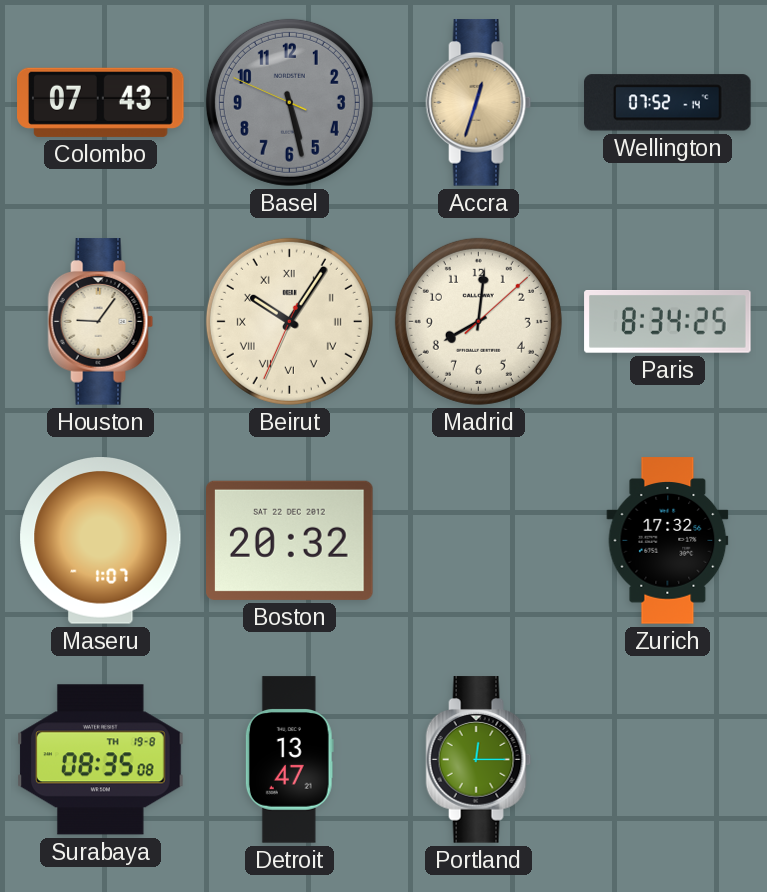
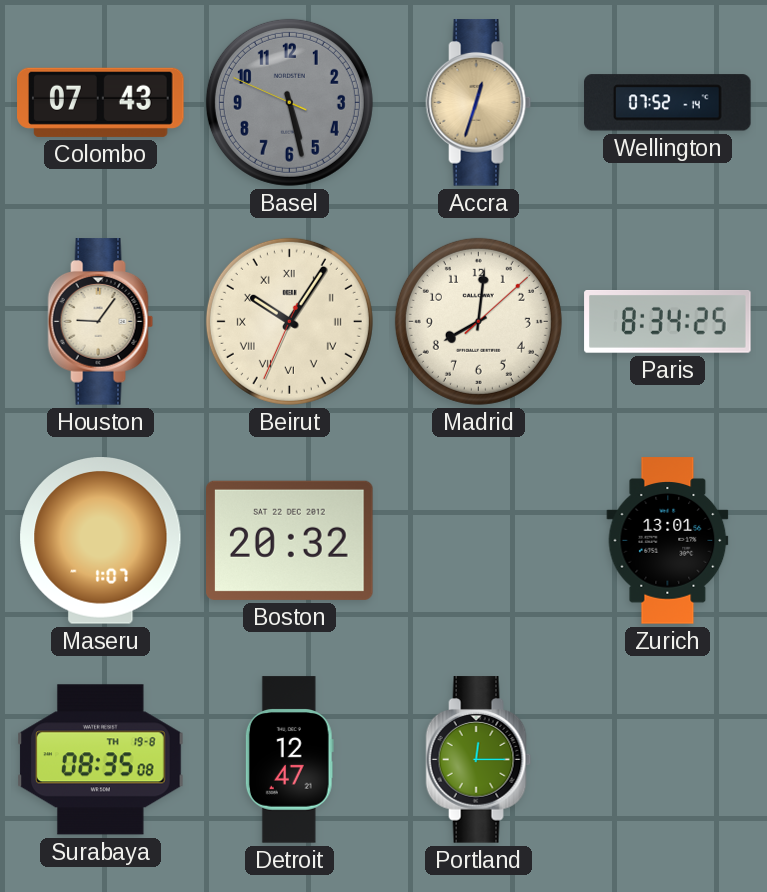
Zurich: 17:32 -> 13:01
Detroit: 13:47 -> 12:47
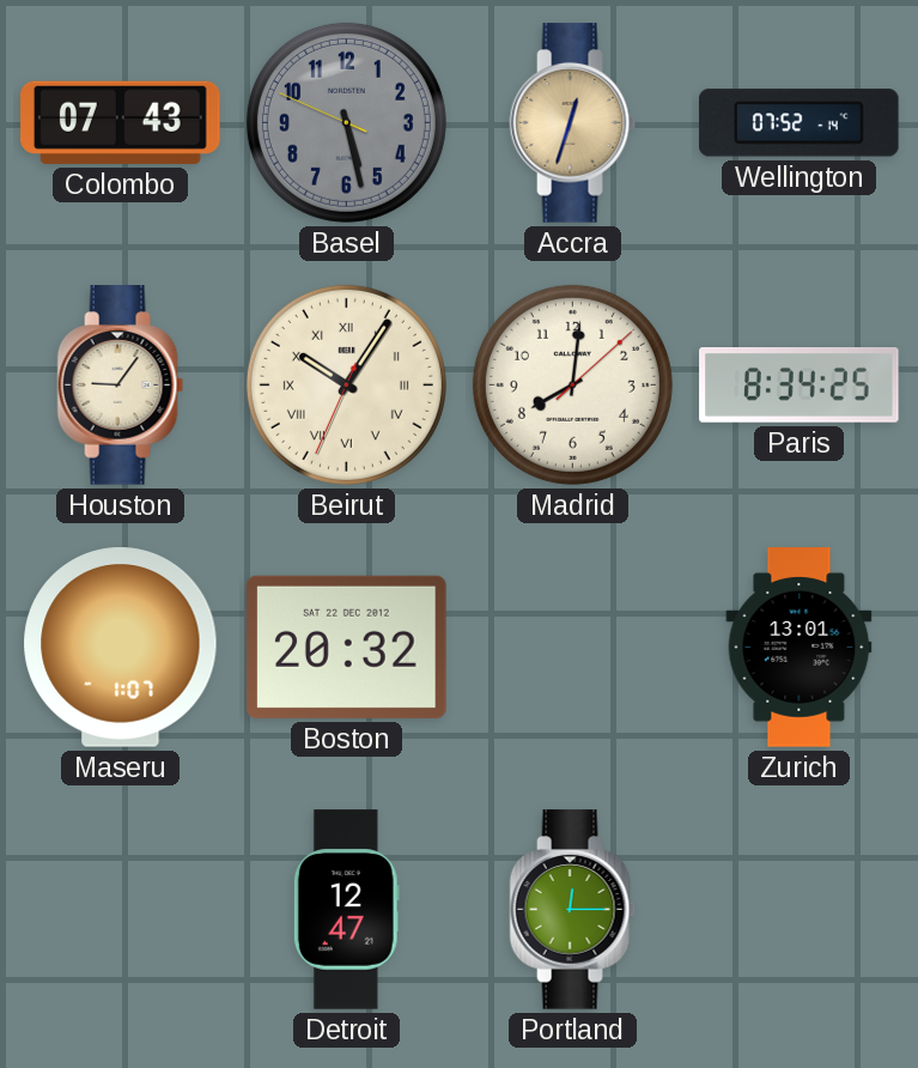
Surabaya: 08:35 -> none
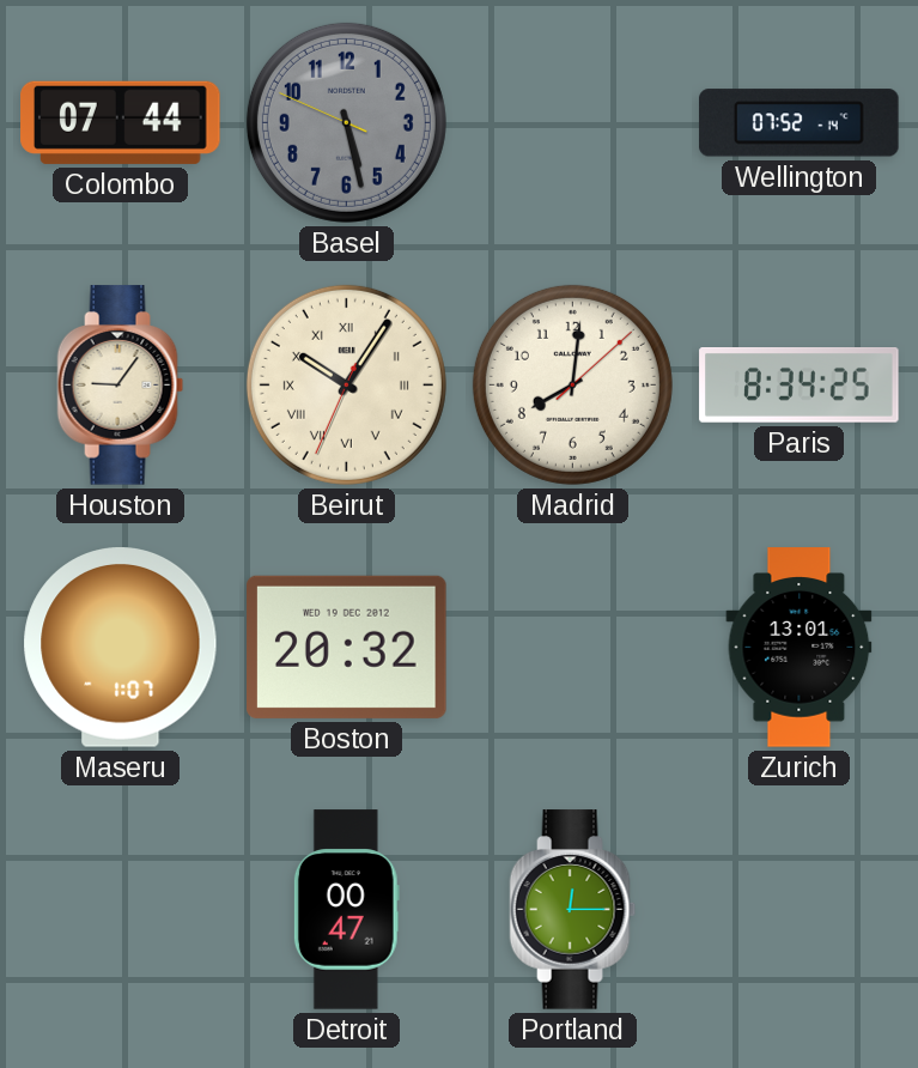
Colombo: 07:43 -> 07:44
Accra: 12:33 -> none
Boston date: SAT 22 DEC 2012 -> WED 19 DEC 2012
Detroit: 12:47 -> 00:47
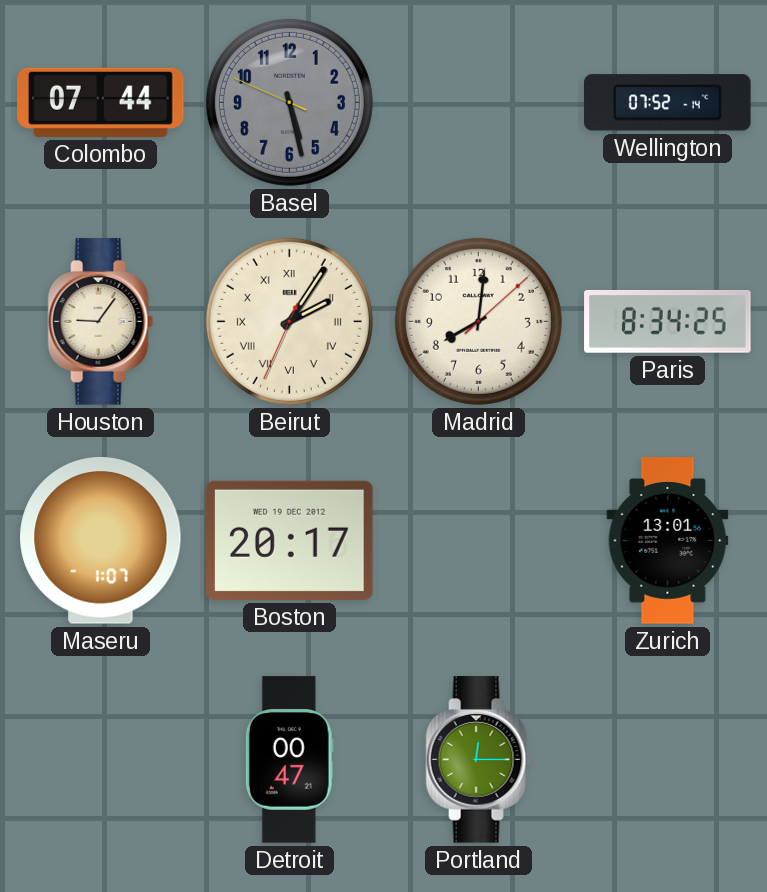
Beirut: 10:05 -> 2:05
Boston: 20:32 -> 20:17
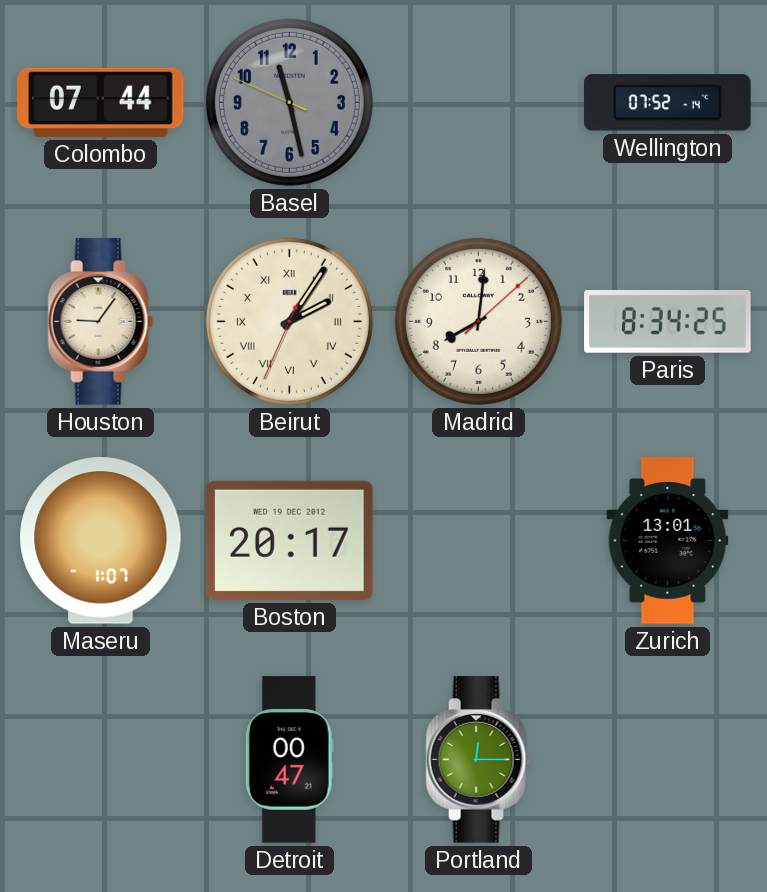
Basel: 5:27 -> 11:27
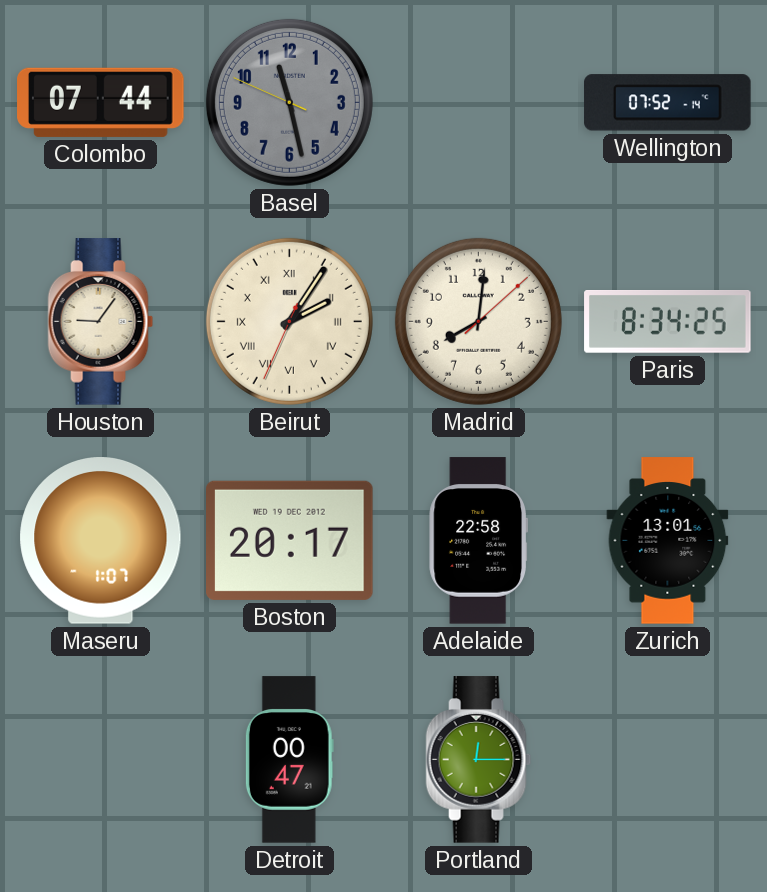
Adelaide: none -> 22:58
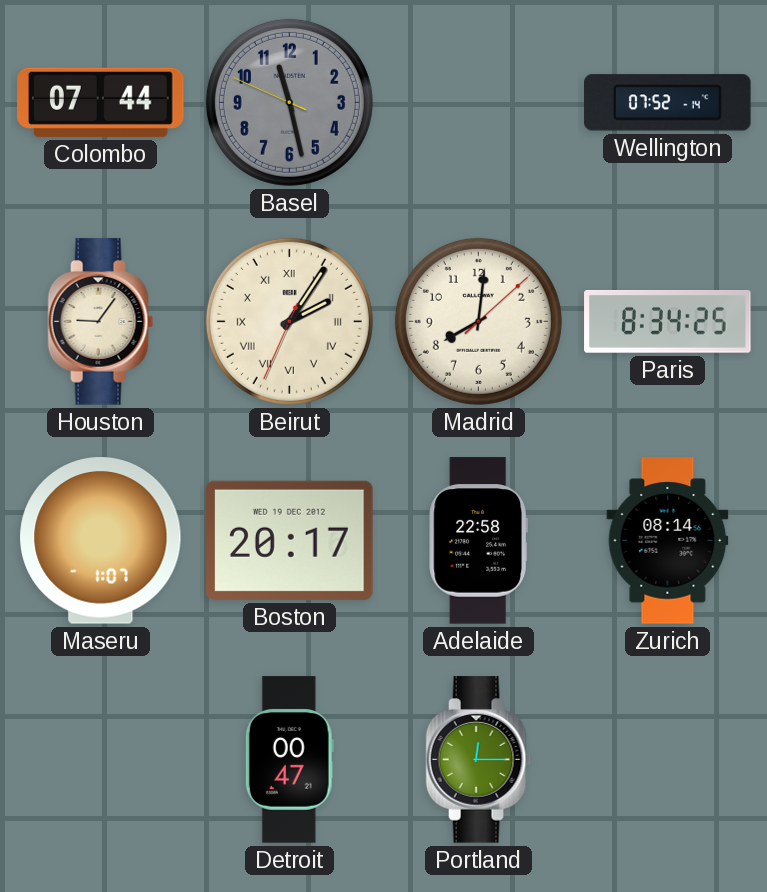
Zurich: 13:01 -> 08:14
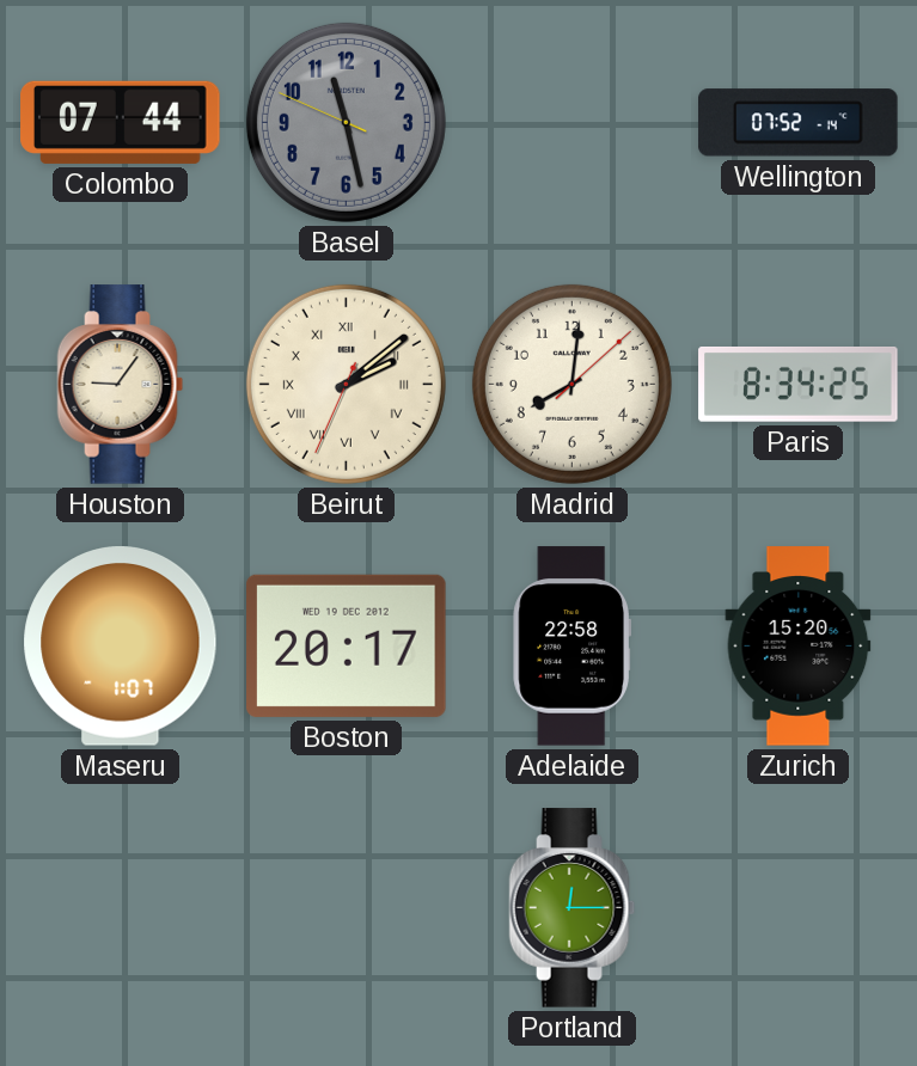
Beirut: 2:05 -> 2:08
Zurich: 08:14 -> 15:20
Detroit: 00:47 -> none
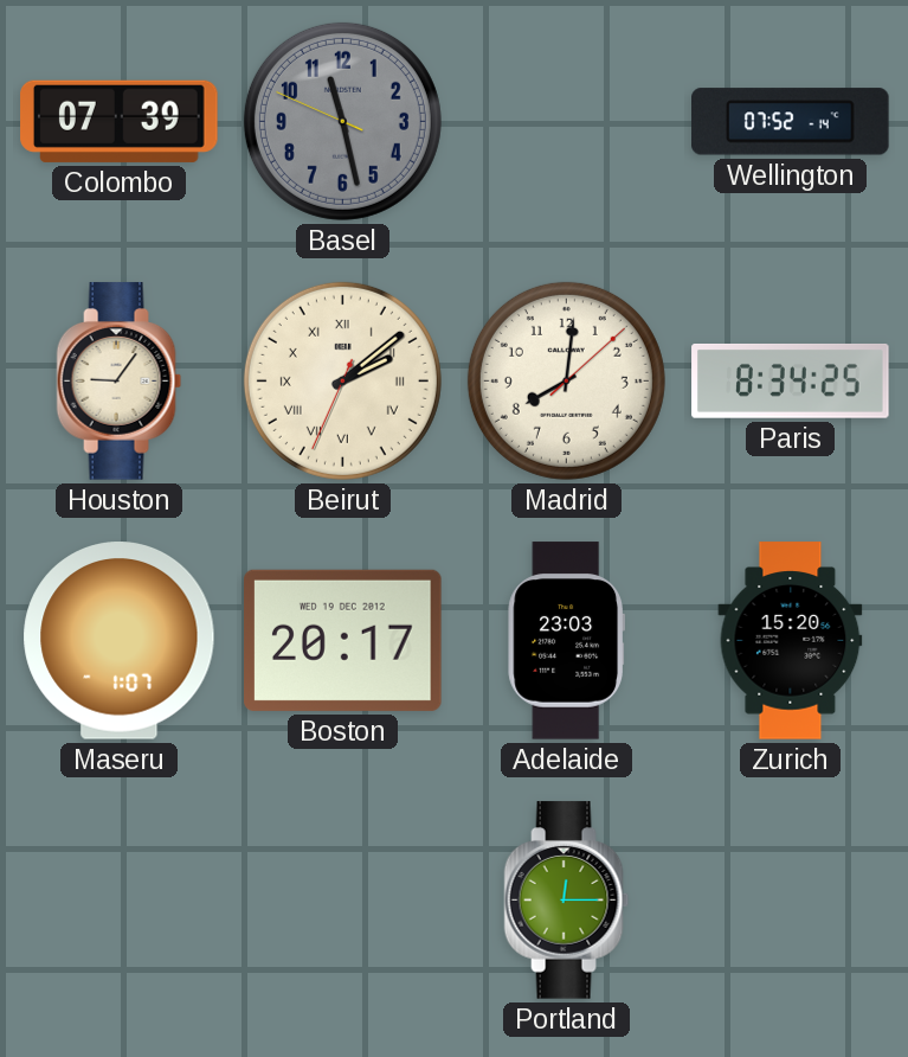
Colombo: 07:44 -> 07:39
Adelaide: 22:58 -> 23:03
